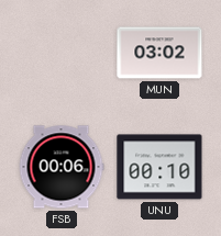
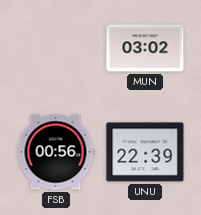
FSB: 00:06 -> 00:56
UNU: 00:10 -> 22:39
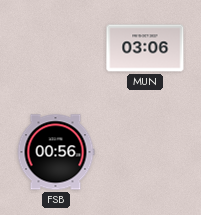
MUN: 03:02 -> 03:06
UNU: 22:39 -> none
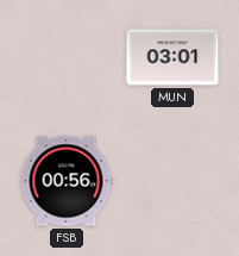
MUN: 03:06 -> 03:01
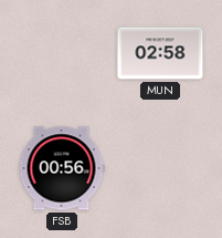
MUN: 03:01 -> 02:58
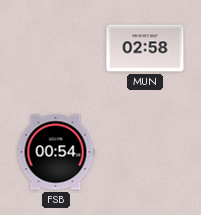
FSB: 00:56 -> 00:54
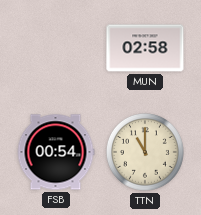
TTN: none -> 11:00
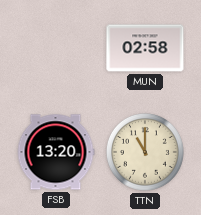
FSB: 00:54 -> 13:20
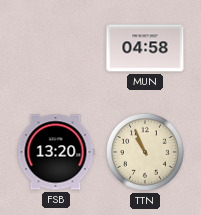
MUN: 02:58 -> 04:58
TTN: 11:00 -> 10:56
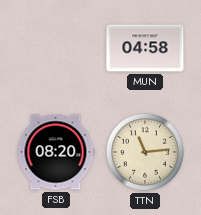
FSB: 13:20 -> 08:20
TTN: 10:56 -> 11:14
